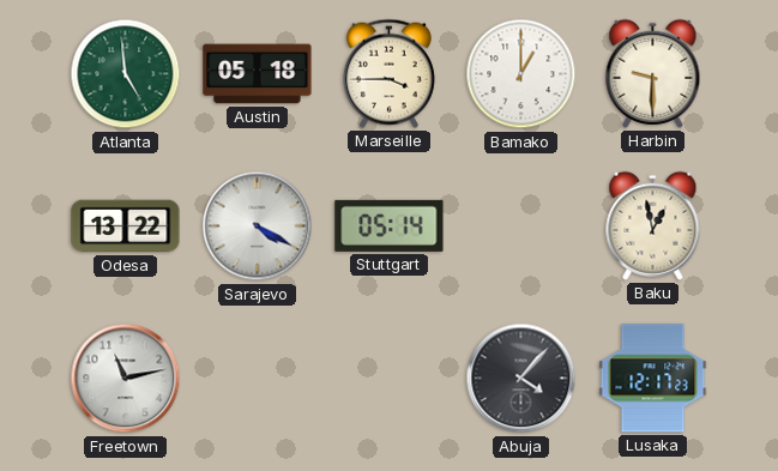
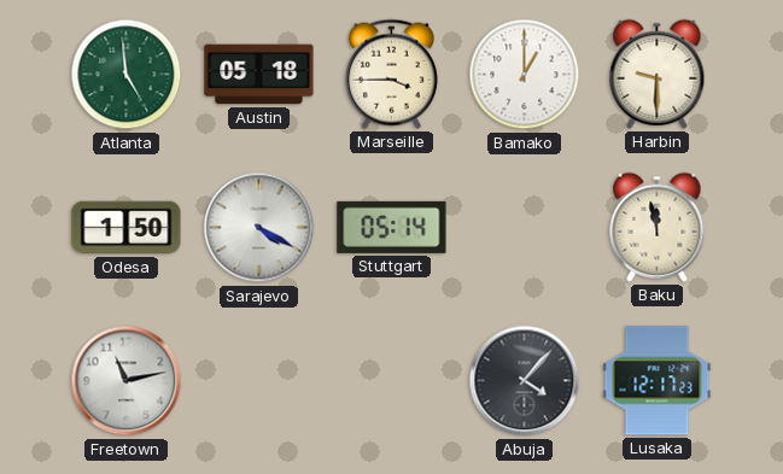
Odesa: 13:22 -> 1:50
Baku: 12:58 -> 11:58
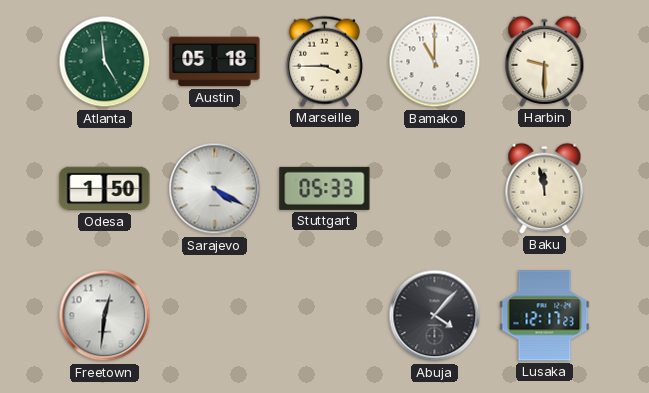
Bamako: 1:00 -> 11:00
Stuttgart: 05:14 -> 05:33
Freetown: 11:13 -> 12:31
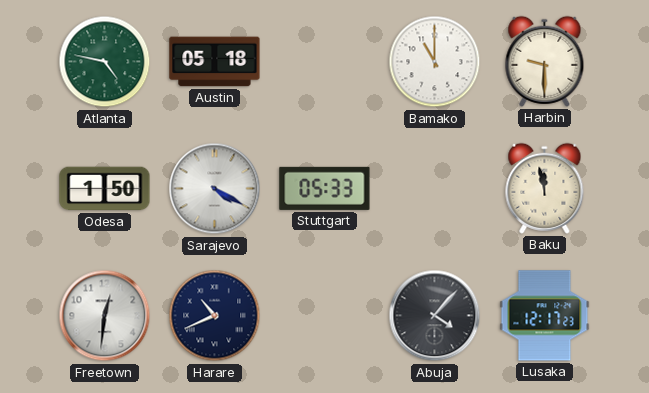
Atlanta: 4:59 -> 4:47
Marseille: 3:45 -> none
Harare: none -> 10:41
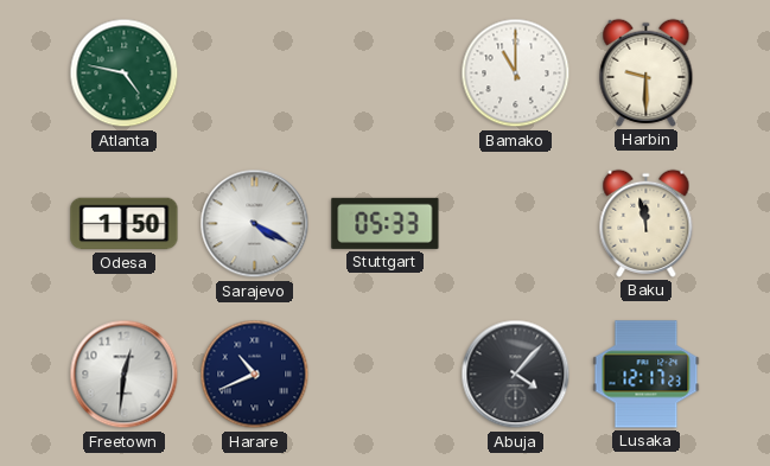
Austin: 05:18 -> none
